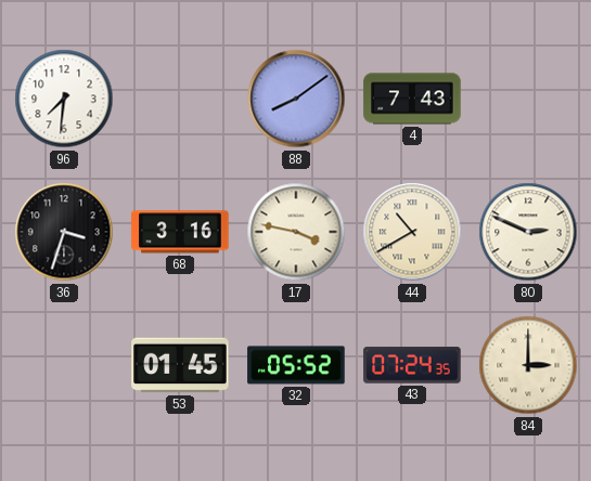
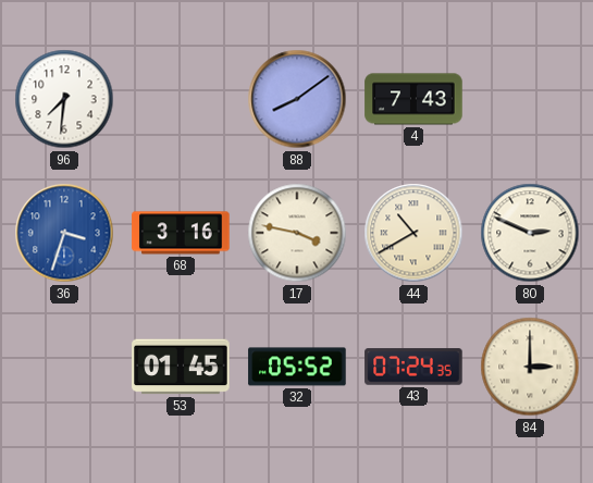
36 dial: black -> blue
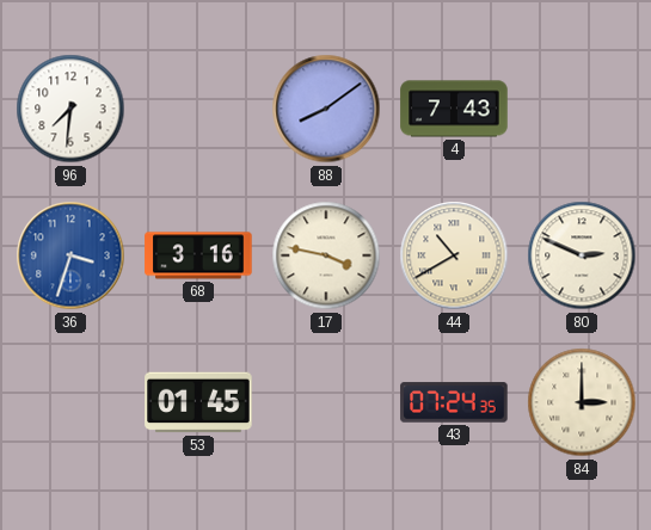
32: 05:52 -> none
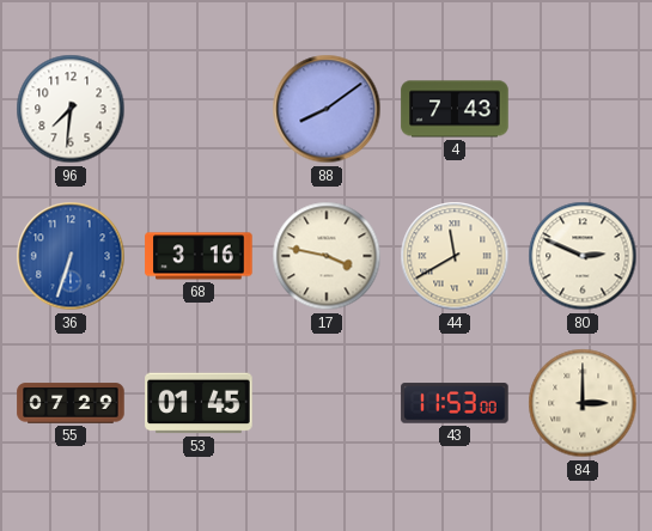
36: 3:33 -> 6:33
44: 10:40 -> 11:40
55: none -> 07:29
43: 07:24 -> 11:53
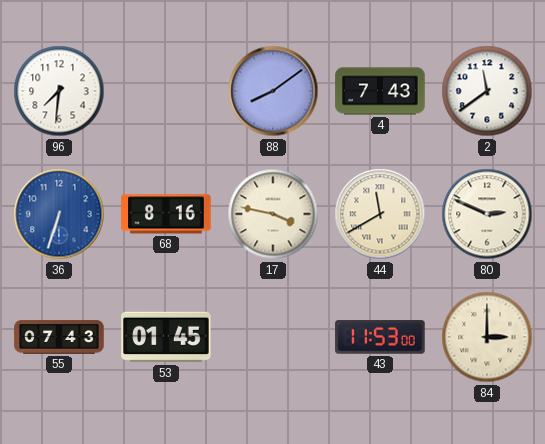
2: none -> 11:39
68: 3:16 -> 8:16
55: 07:29 -> 07:43
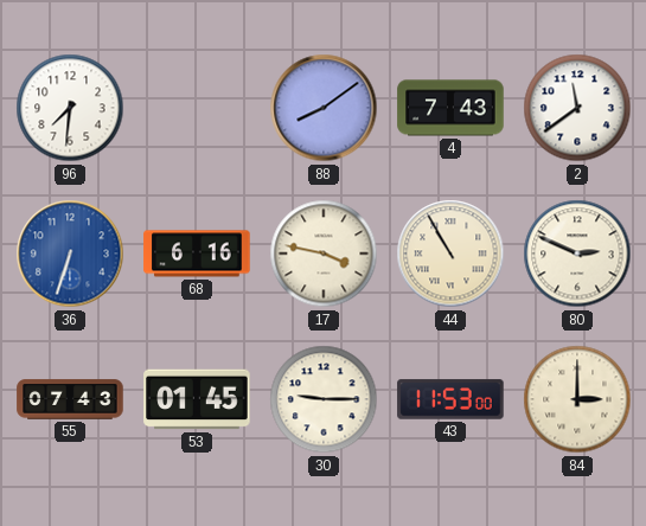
68: 8:16 -> 6:16
44: 11:40 -> 10:55
30: none -> 9:15
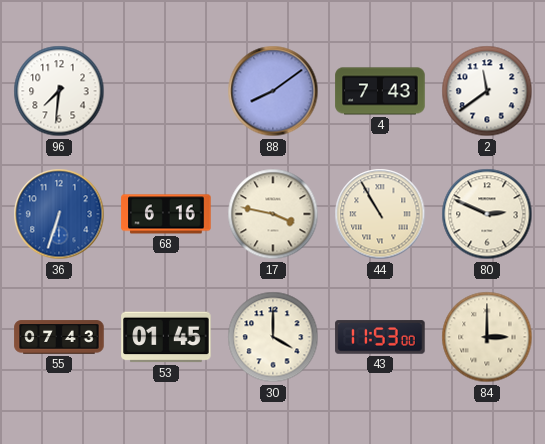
30: 9:15 -> 4:00
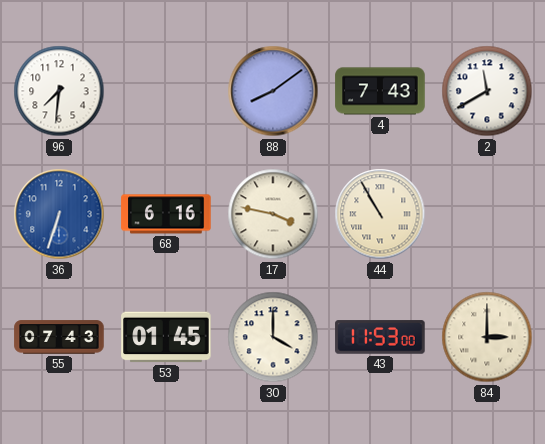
2: 11:39 -> 11:40
80: 2:49 -> none
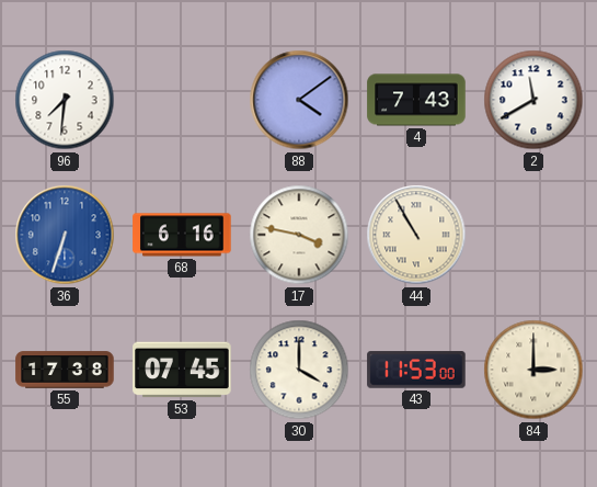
88: 8:09 -> 4:09
55: 07:43 -> 17:38
53: 01:45 -> 07:45
